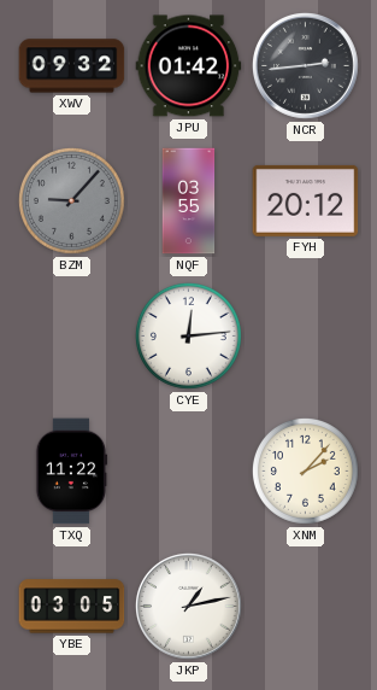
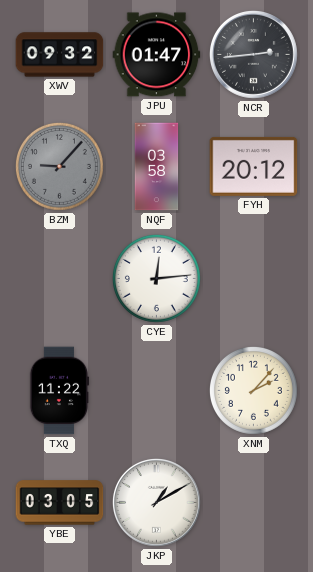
JPU: 01:42 -> 01:47
NQF: 03:55 -> 03:58
JKP: 1:13 -> 1:10
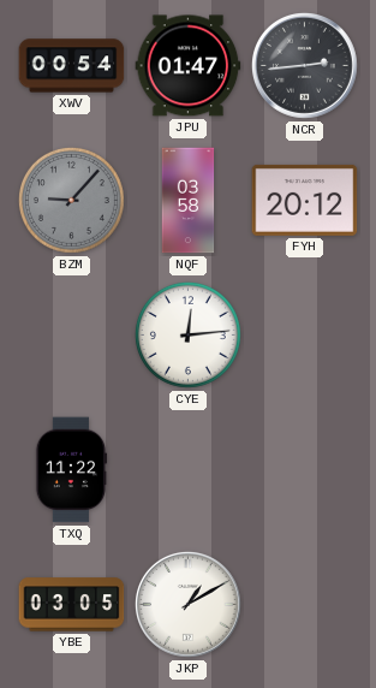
XWV: 09:32 -> 00:54
XNM: 2:07 -> none
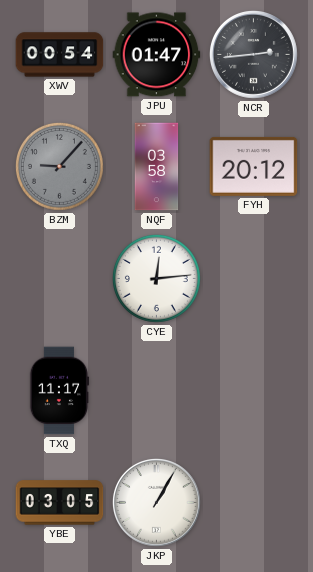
TXQ: 11:22 -> 11:17
JKP: 1:10 -> 1:05
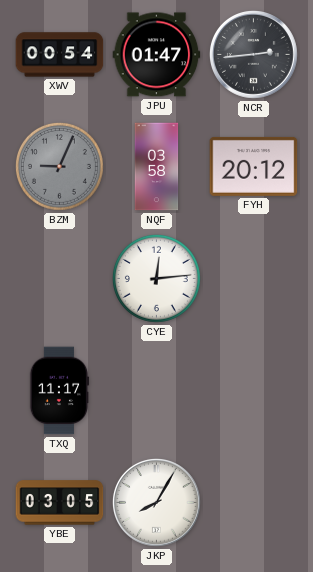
BZM: 9:07 -> 9:04
JKP: 1:05 -> 8:05
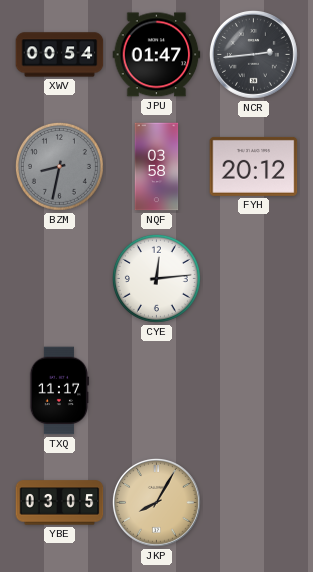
BZM: 9:04 -> 8:32
JKP dial: white -> champagne
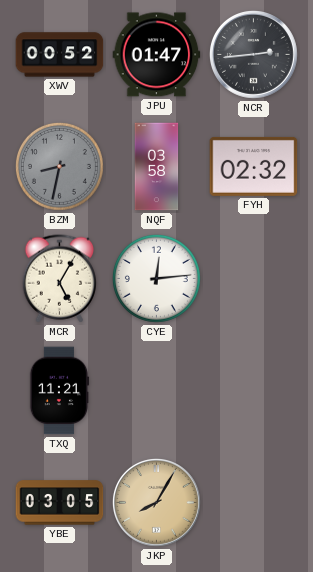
XWV: 00:54 -> 00:52
FYH: 20:12 -> 02:32
MCR: none -> 5:05
TXQ: 11:17 -> 11:21
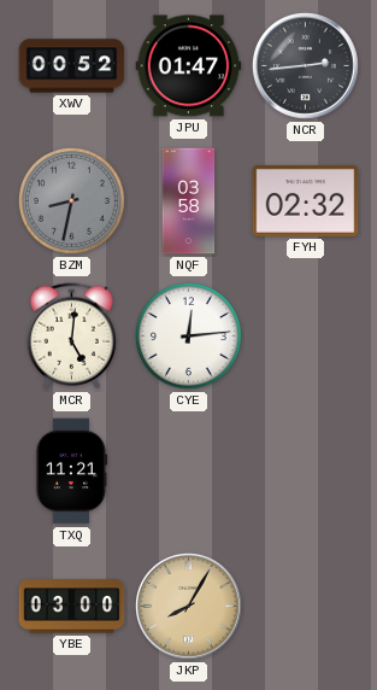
MCR: 5:05 -> 5:01
YBE: 03:05 -> 03:00
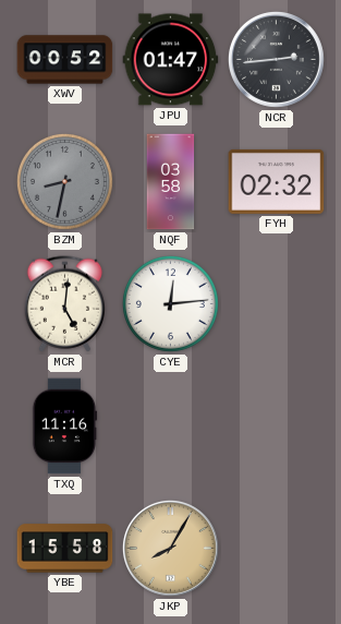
TXQ: 11:21 -> 11:16
YBE: 03:00 -> 15:58
